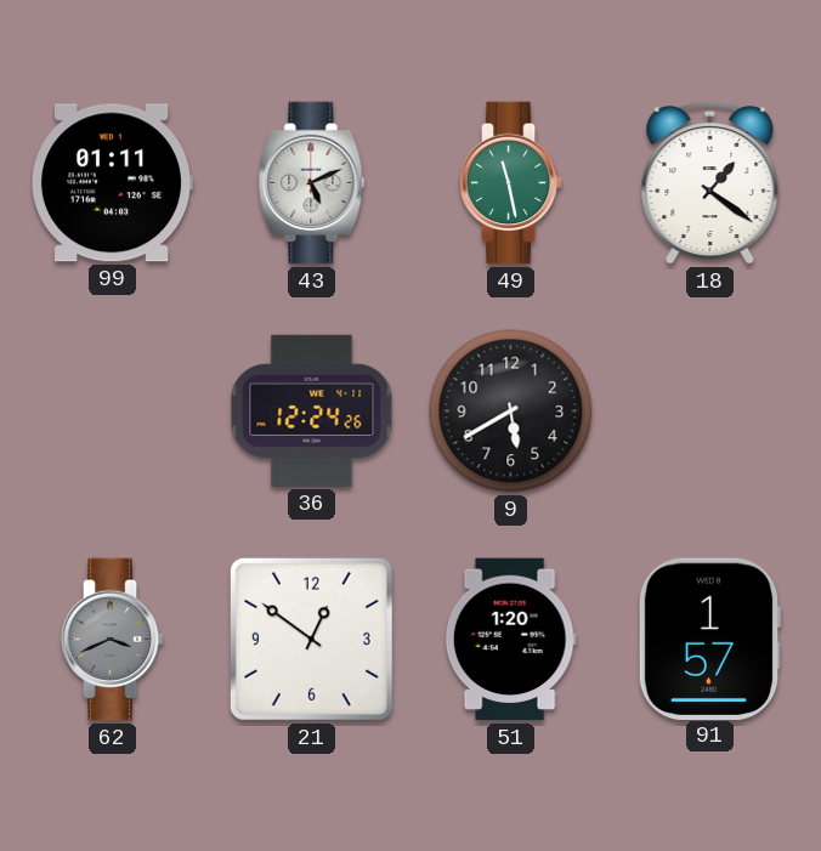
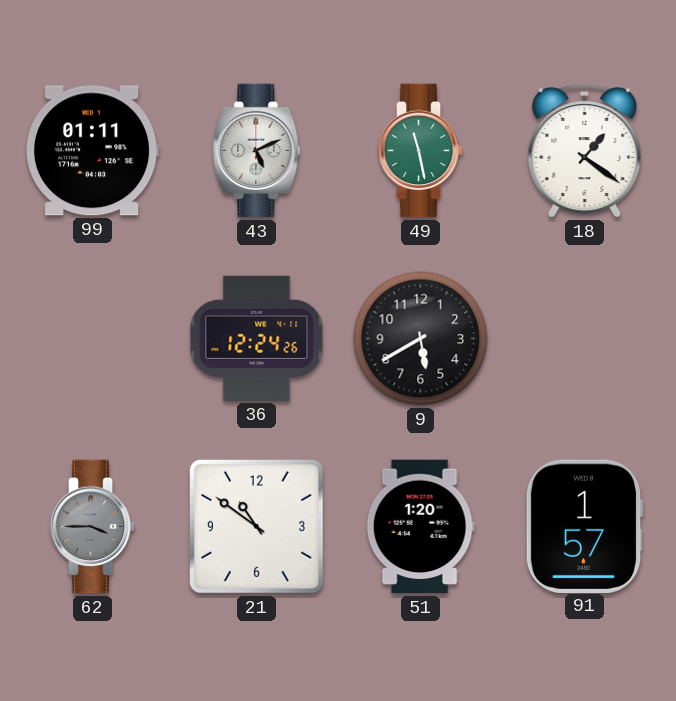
62: 3:41 -> 3:45
21: 12:51 -> 10:51
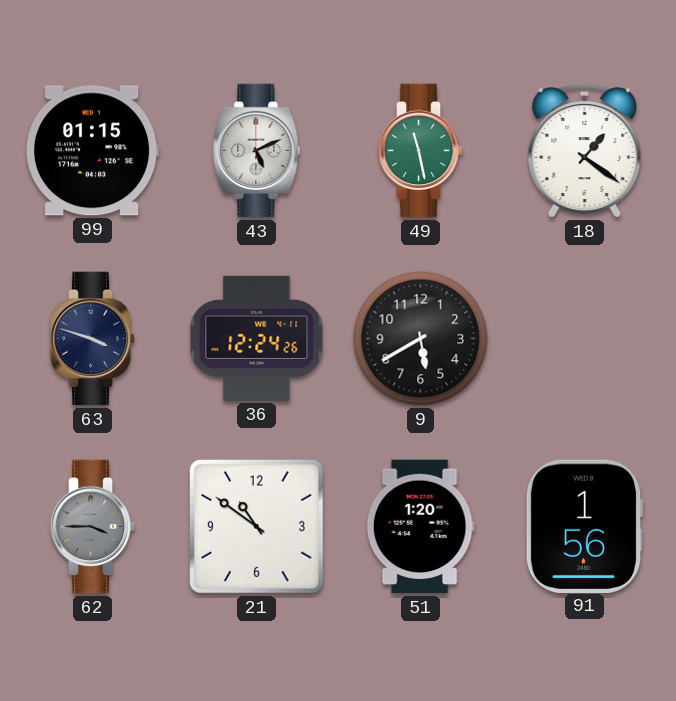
99: 01:11 -> 01:15
63: none -> 3:48
91: 1:57 -> 1:56
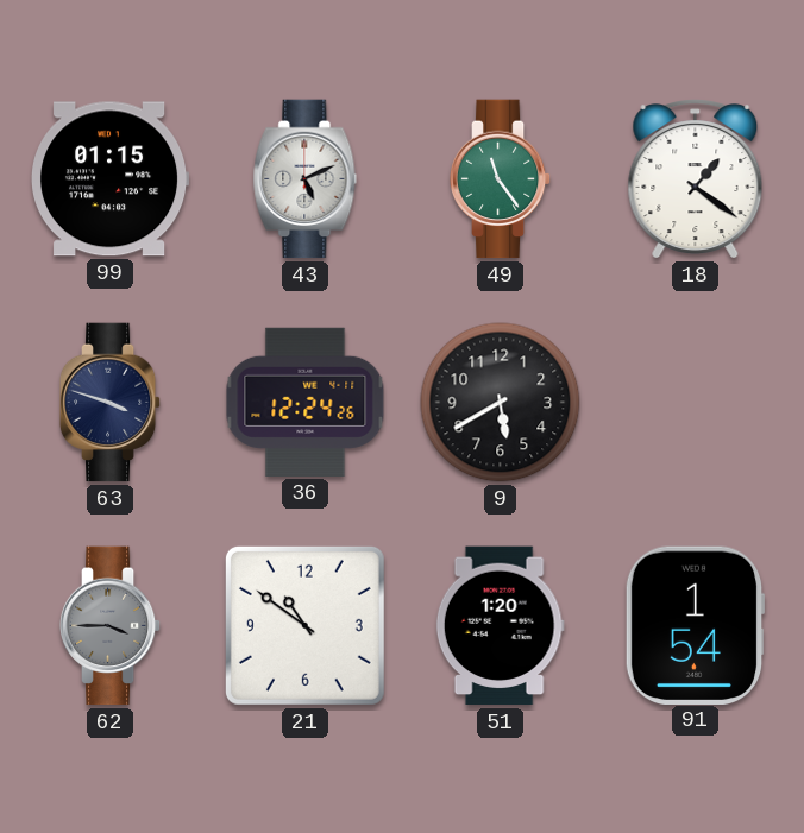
49: 11:28 -> 11:24
91: 1:56 -> 1:54
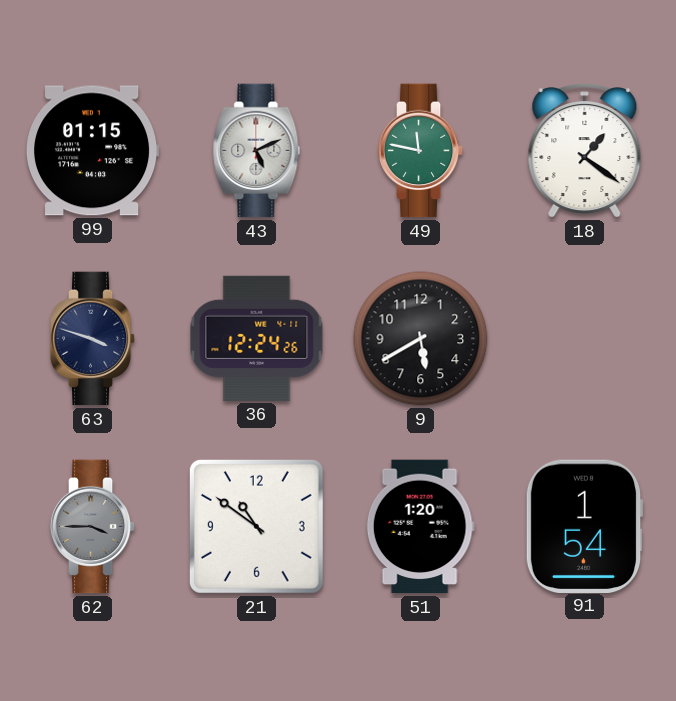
49: 11:24 -> 11:47
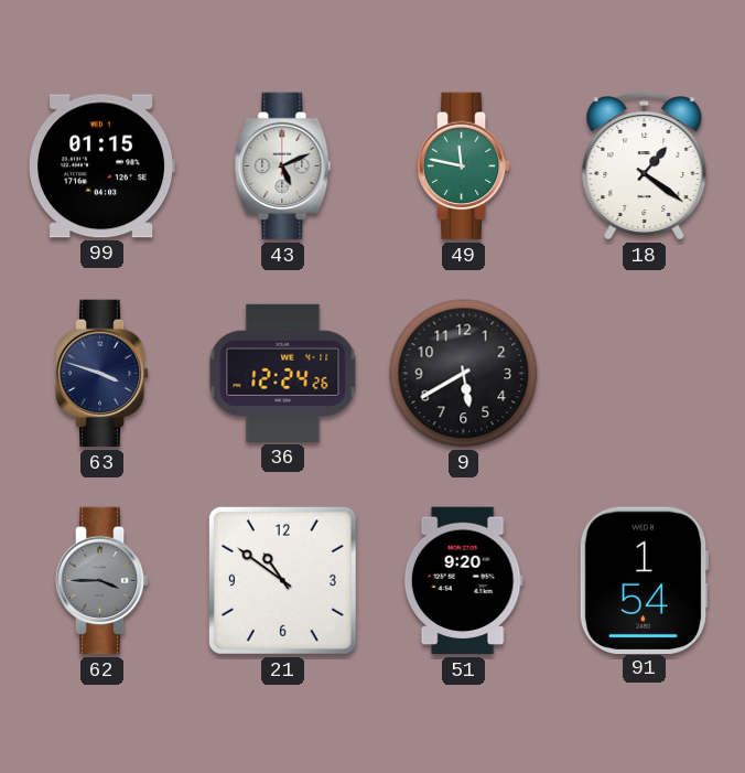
51: 1:20 -> 9:20
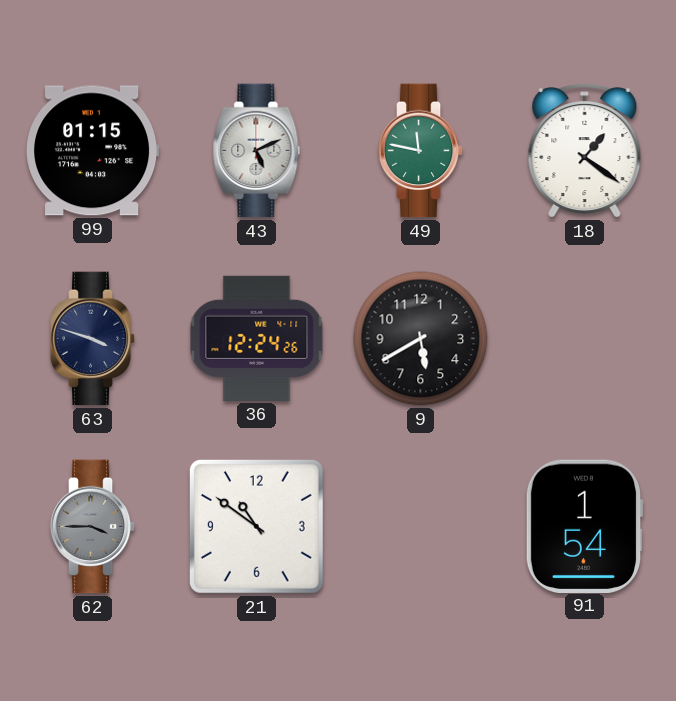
51: 9:20 -> none
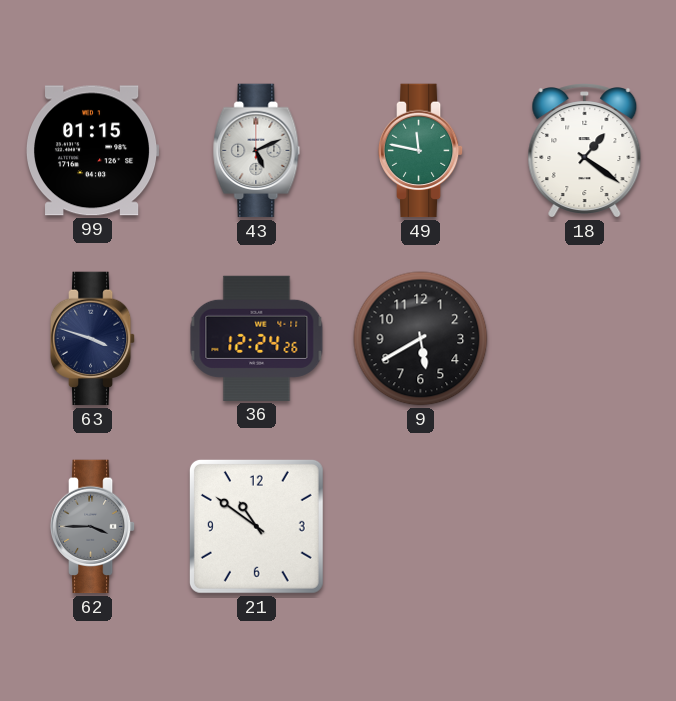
91: 1:54 -> none
